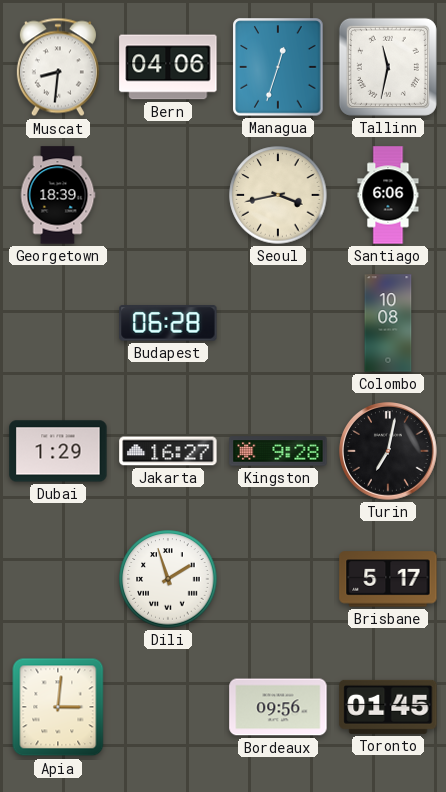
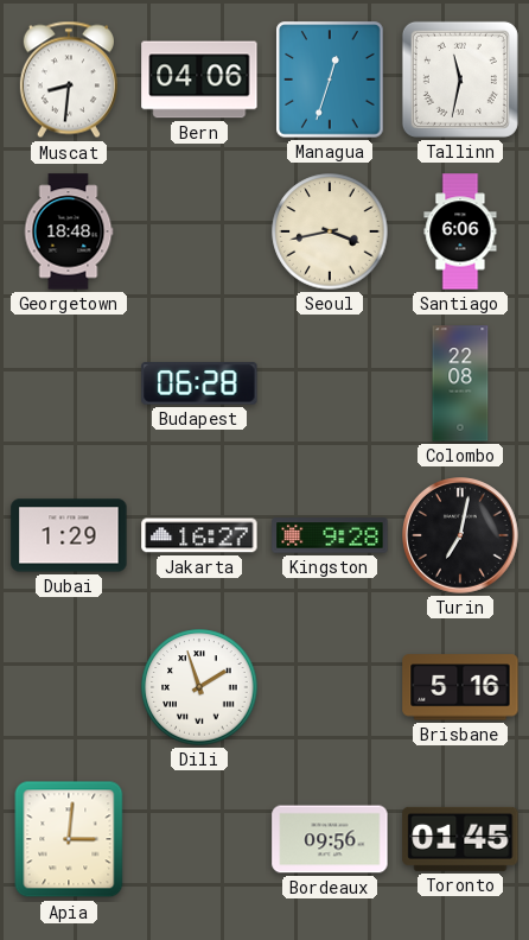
Georgetown: 18:39 -> 18:48
Colombo: 10:08 -> 22:08
Brisbane: 5:17 -> 5:16
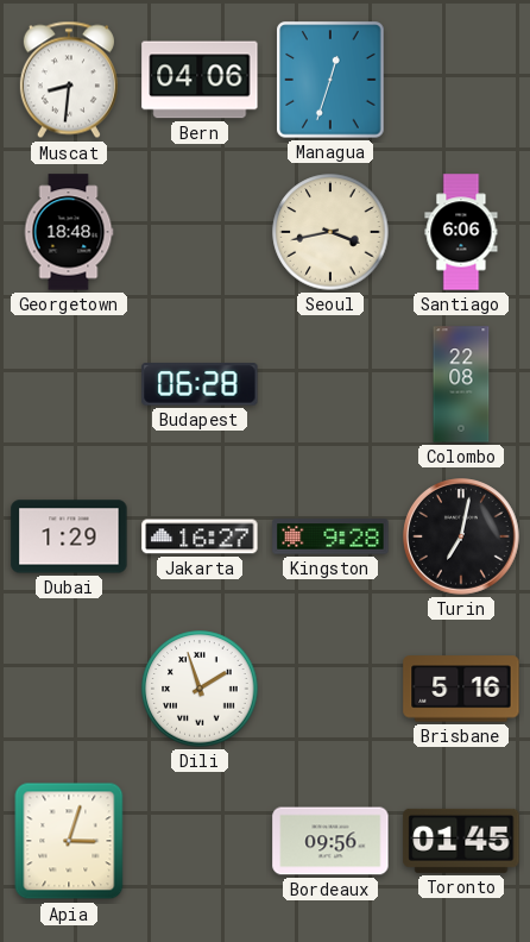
Tallinn: 11:32 -> none
Apia: 3:01 -> 3:03
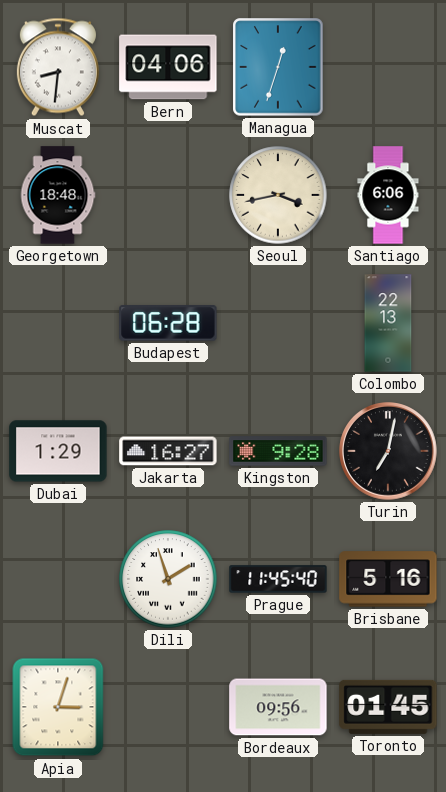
Colombo: 22:08 -> 22:13
Prague: none -> 11:45
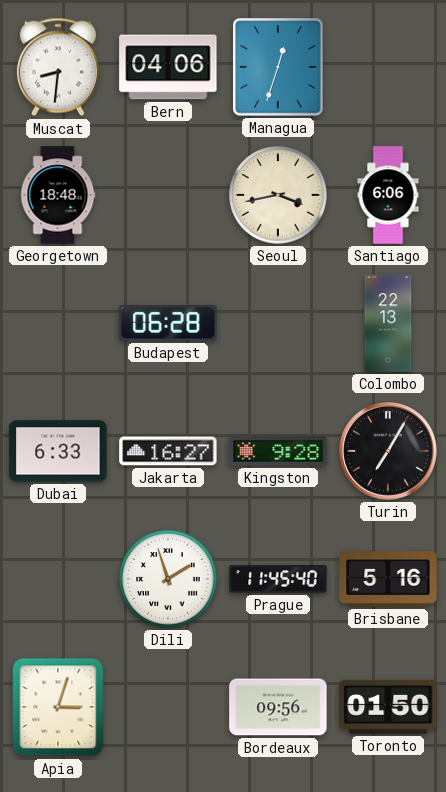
Dubai: 1:29 -> 6:33
Turin: 7:02 -> 7:05
Toronto: 01:45 -> 01:50
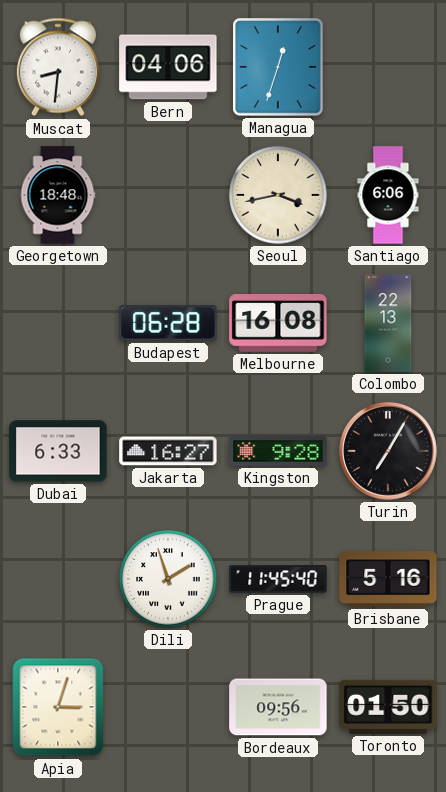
Melbourne: none -> 16:08
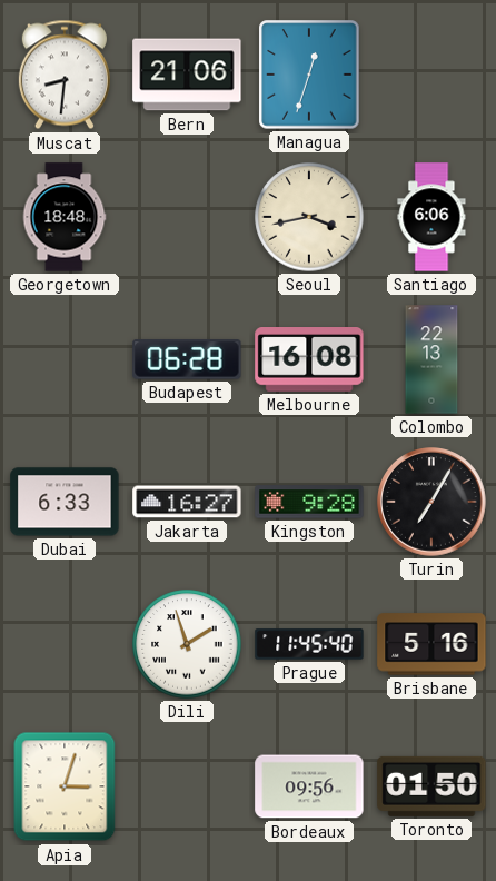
Bern: 04:06 -> 21:06
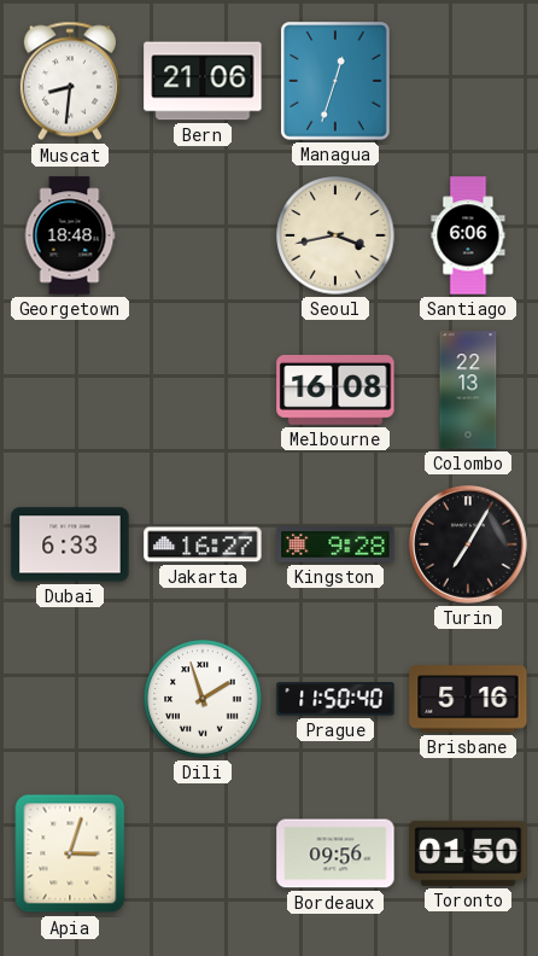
Budapest: 06:28 -> none
Prague: 11:45 -> 11:50
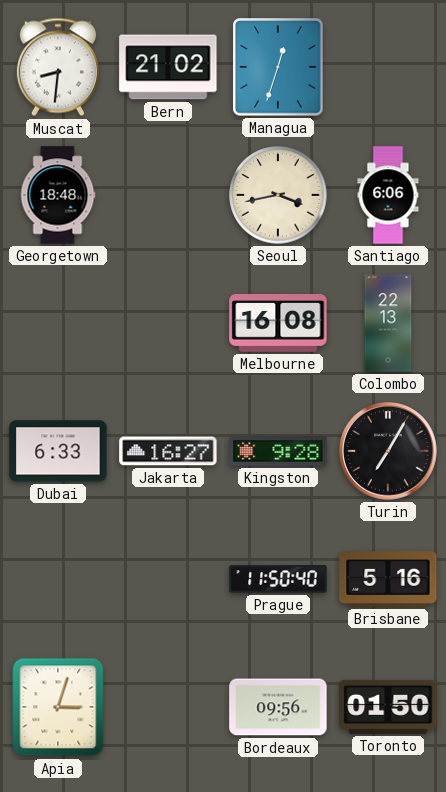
Bern: 21:06 -> 21:02
Dili: 1:57 -> none
